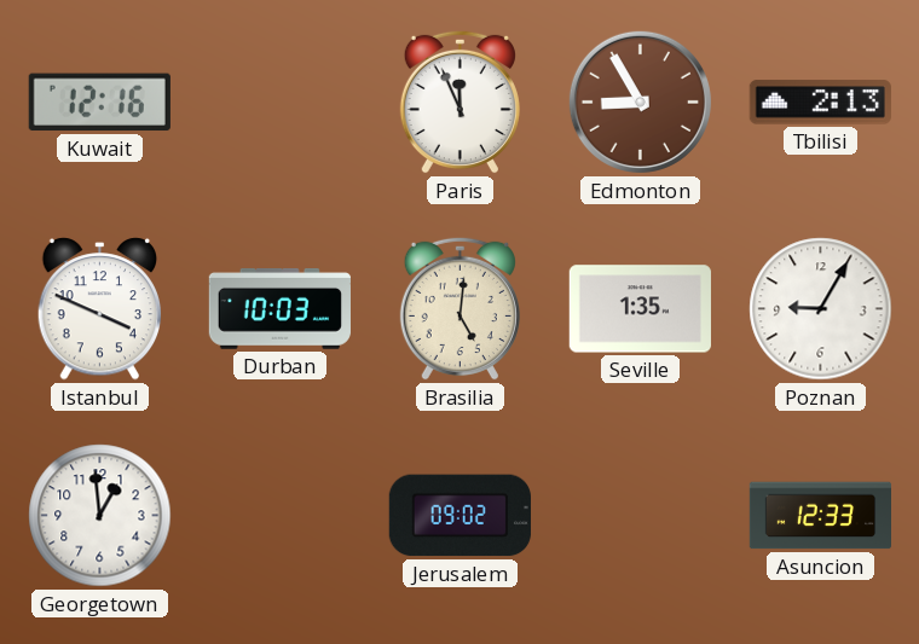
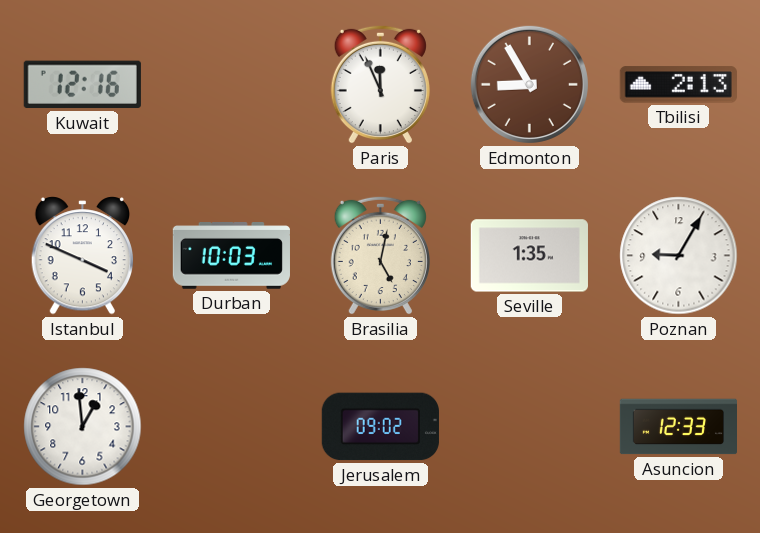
Brasilia: 5:01 -> 5:02
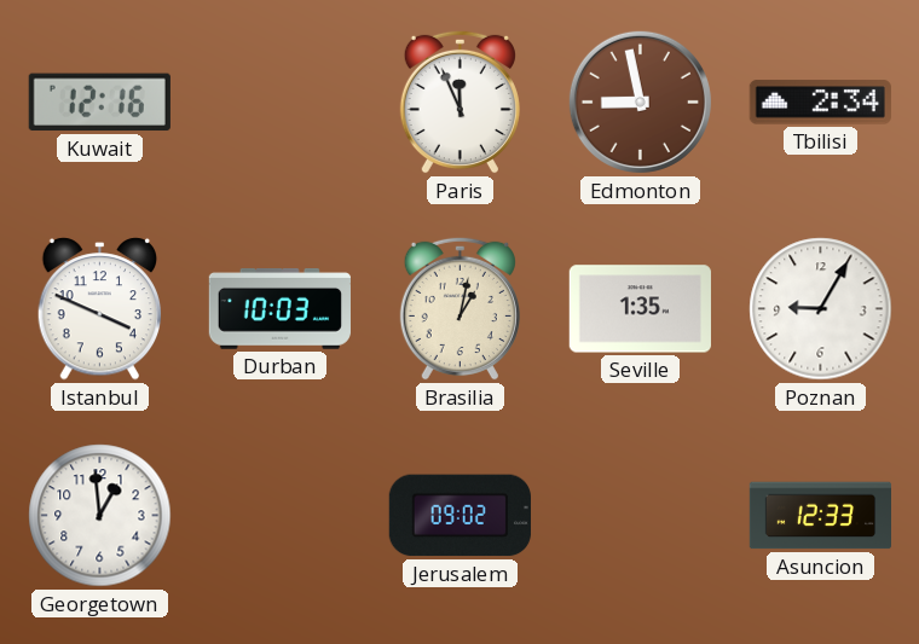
Edmonton: 8:55 -> 8:58
Tbilisi: 2:13 -> 2:34
Brasilia: 5:02 -> 1:02
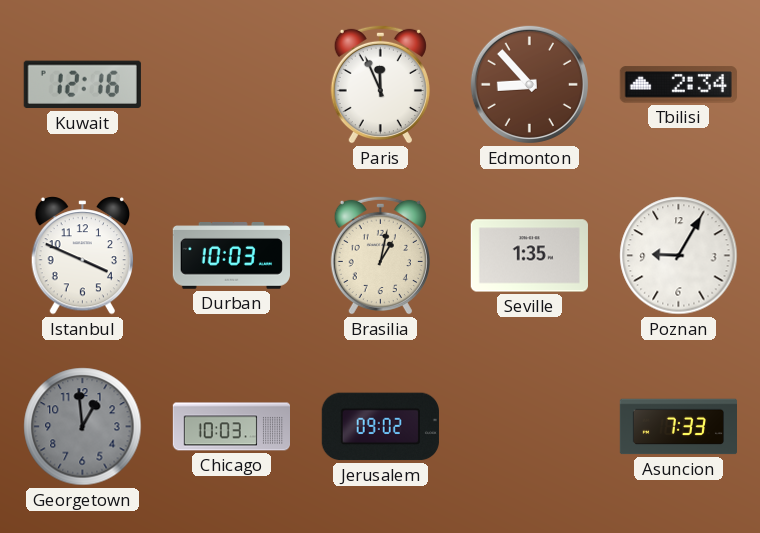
Edmonton: 8:58 -> 8:53
Georgetown dial: white -> grey
Chicago: none -> 10:03
Asuncion: 12:33 -> 7:33
